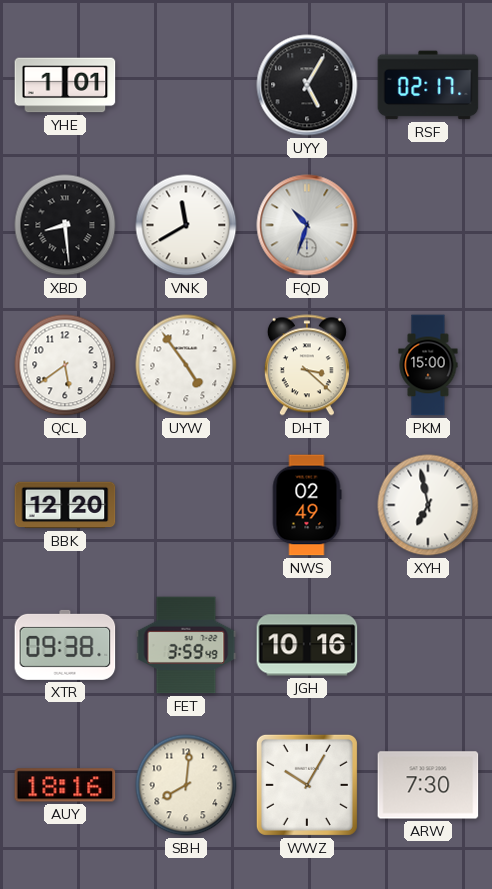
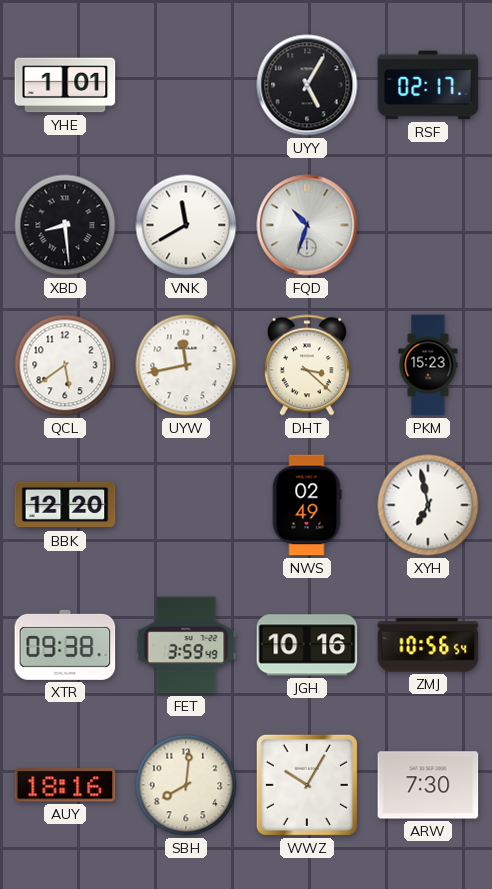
UYW: 4:54 -> 11:43
PKM: 15:00 -> 15:23
ZMJ: none -> 10:56
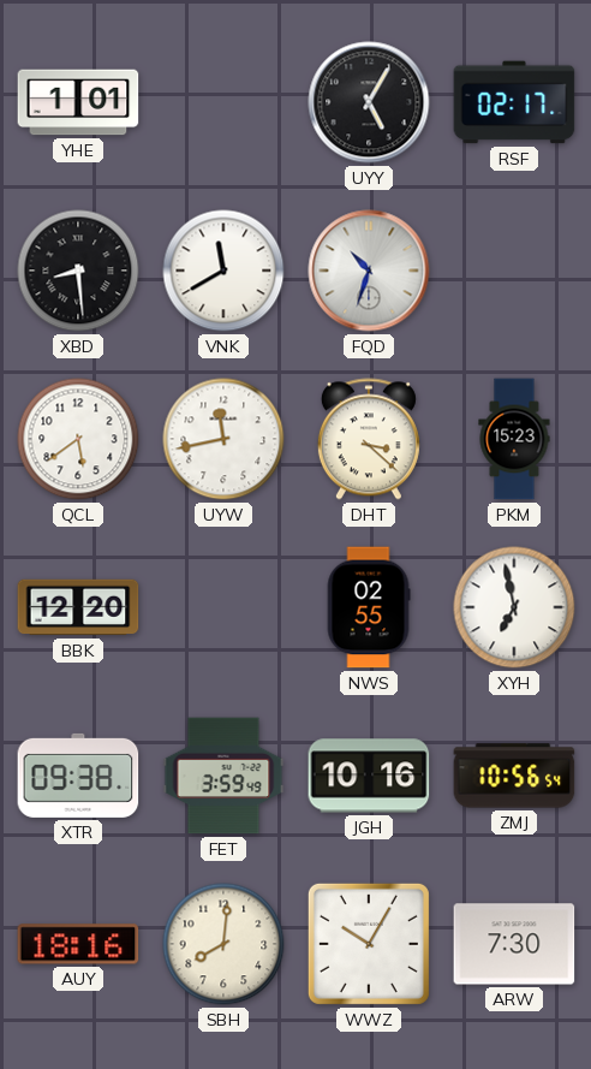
NWS: 02:49 -> 02:55
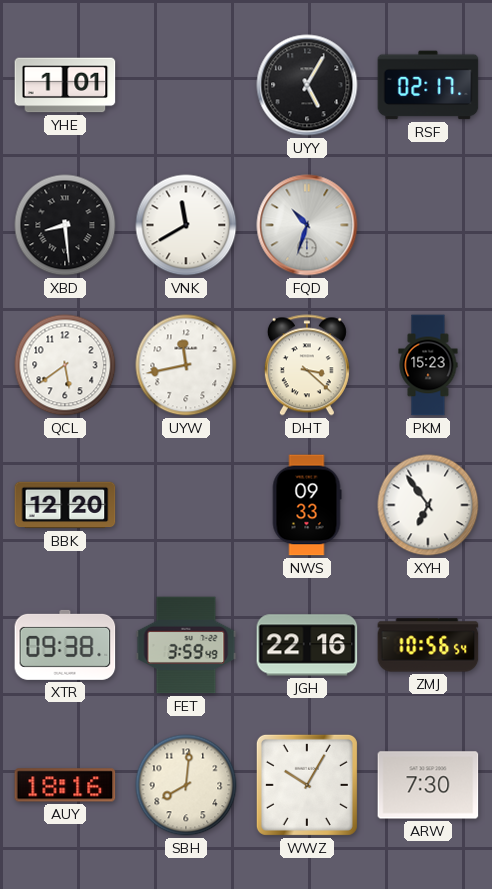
NWS: 02:55 -> 09:33
XYH: 6:58 -> 6:54
JGH: 10:16 -> 22:16
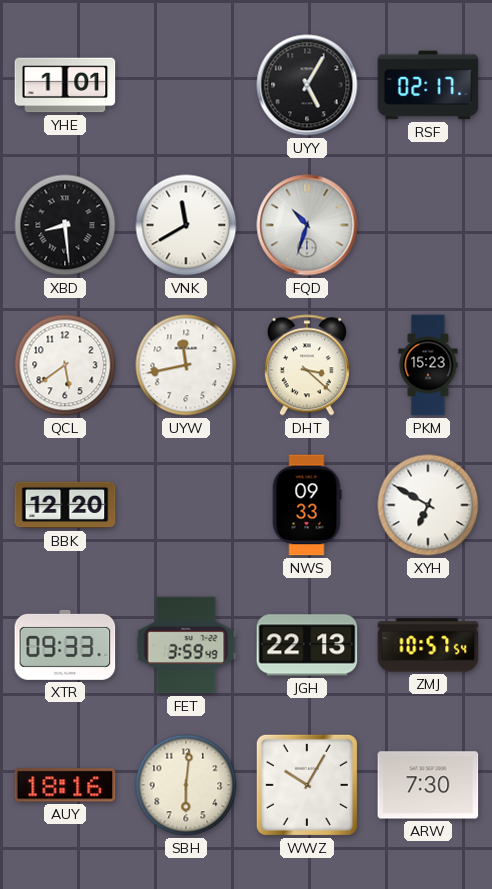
XYH: 6:54 -> 6:50
XTR: 09:38 -> 09:33
JGH: 22:16 -> 22:13
ZMJ: 10:56 -> 10:57
SBH: 8:01 -> 6:01
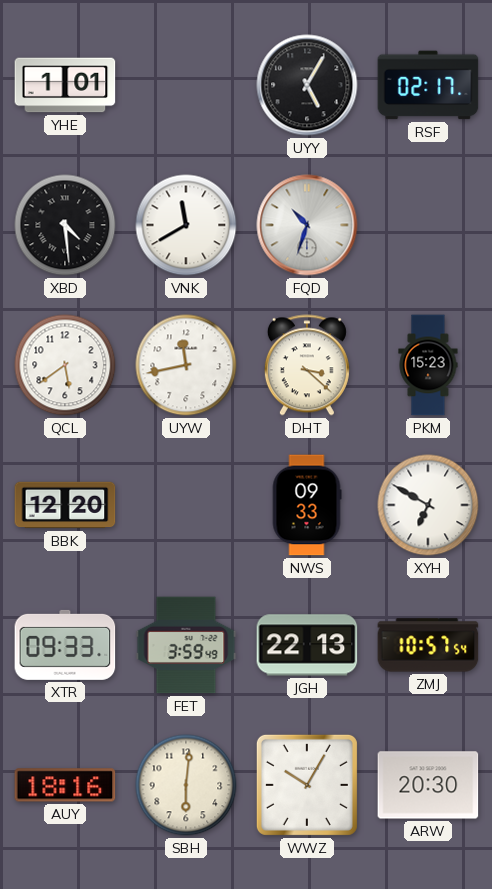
XBD: 8:29 -> 4:29
ARW: 7:30 -> 20:30
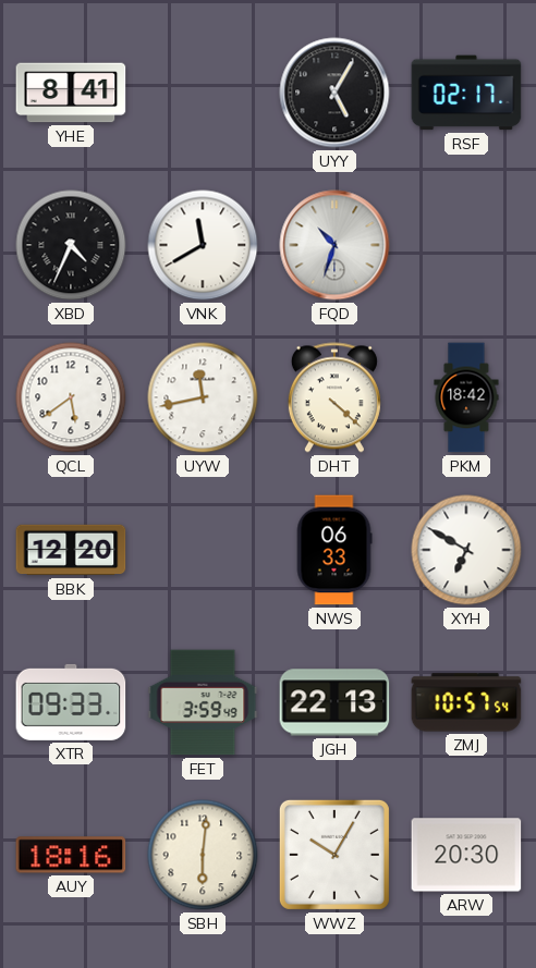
YHE: 1:01 -> 8:41
XBD: 4:29 -> 4:34
DHT: 3:22 -> 4:22
PKM: 15:23 -> 18:42
NWS: 09:33 -> 06:33
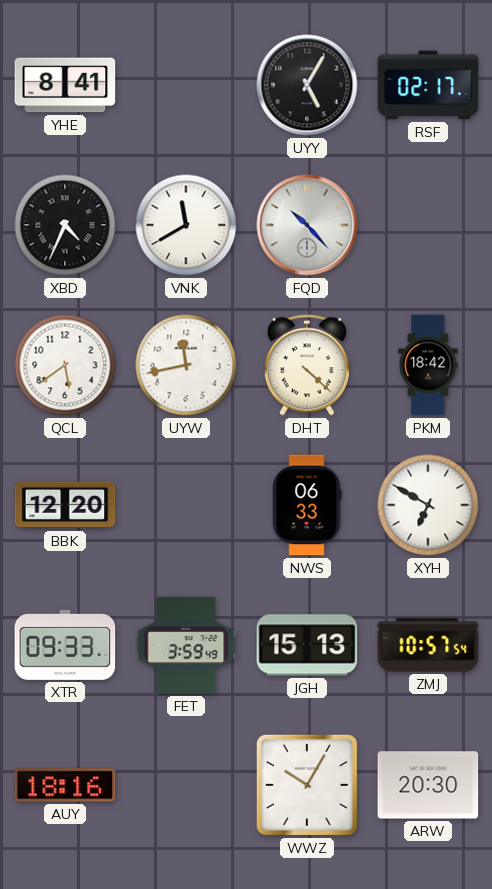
FQD: 10:33 -> 10:23
JGH: 22:13 -> 15:13
SBH: 6:01 -> none
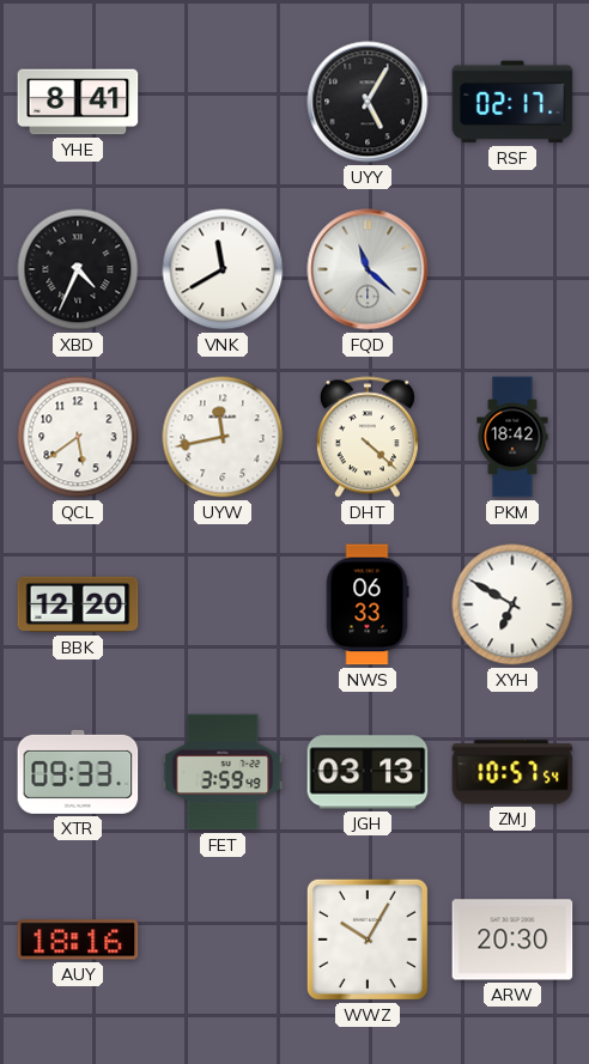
FQD: 10:23 -> 11:22
JGH: 15:13 -> 03:13
